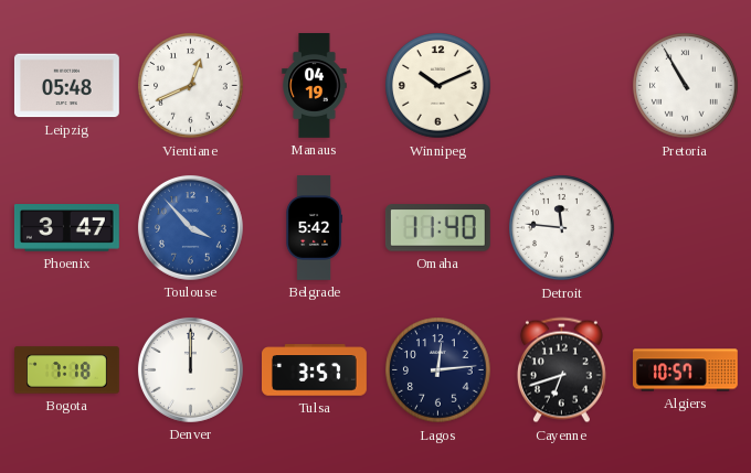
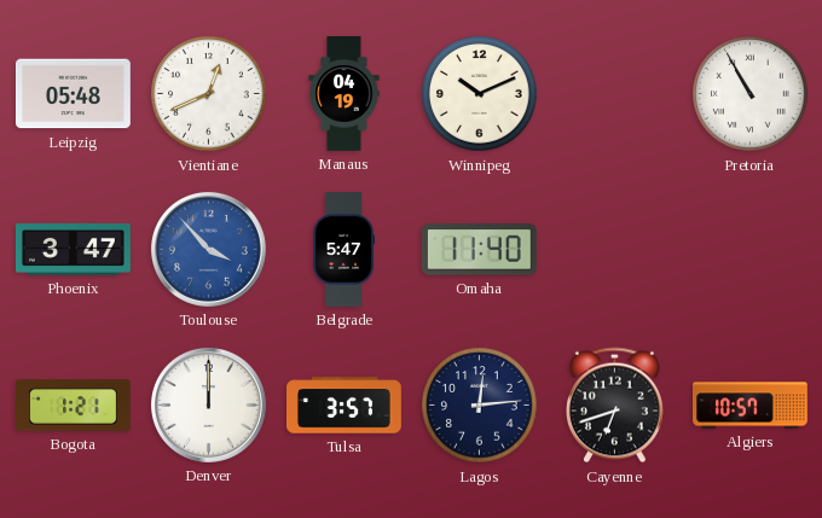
Belgrade: 5:42 -> 5:47
Detroit: 11:46 -> none
Bogota: 7:18 -> 1:21
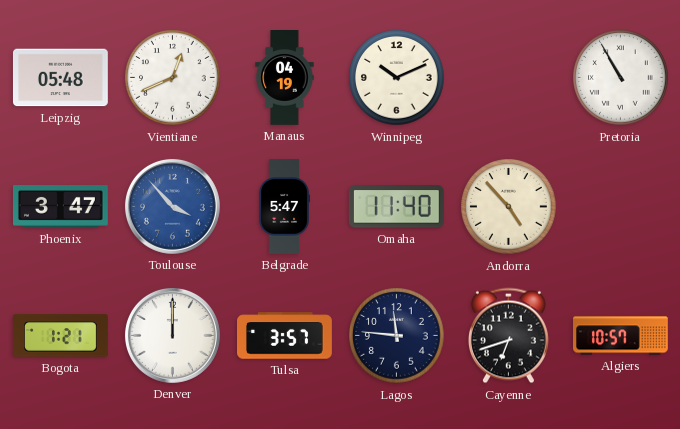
Andorra: none -> 4:53
Lagos: 12:14 -> 11:46
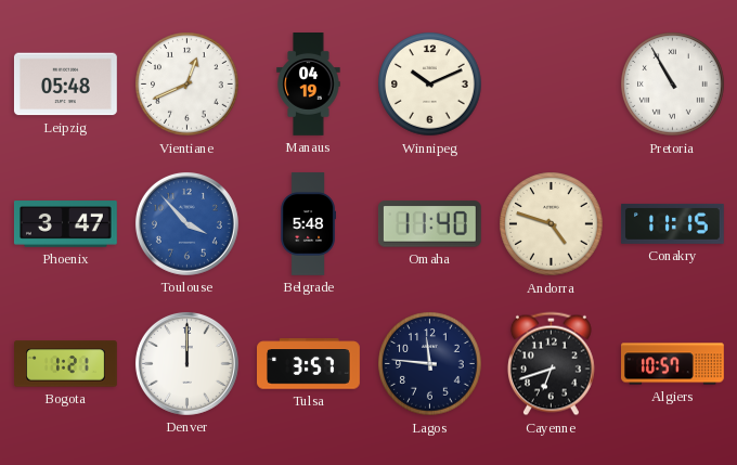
Belgrade: 5:47 -> 5:48
Andorra: 4:53 -> 4:48
Conakry: none -> 11:15
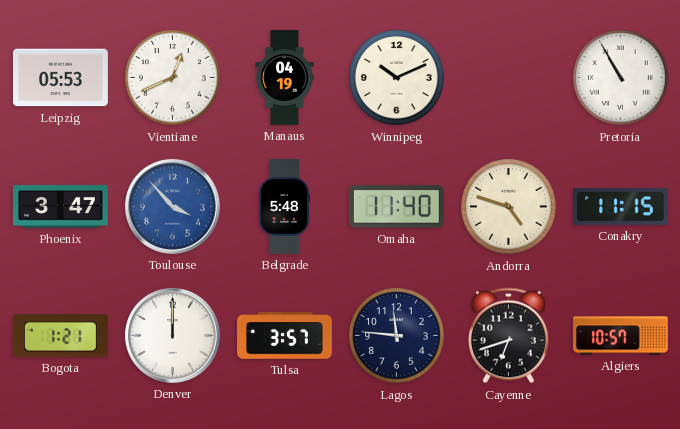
Leipzig: 05:48 -> 05:53
